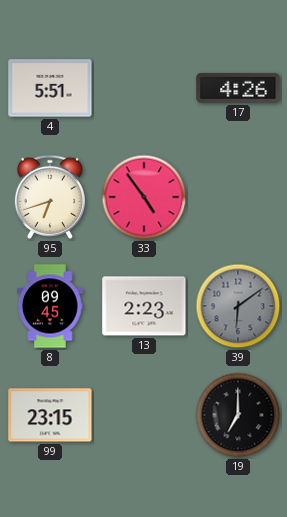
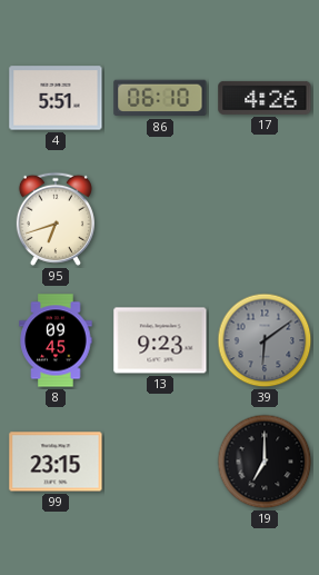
86: none -> 06:10
33: 4:54 -> none
13: 2:23 -> 9:23
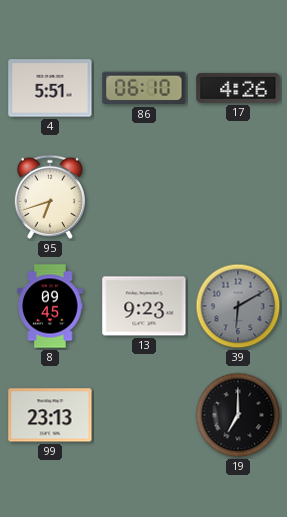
39: 6:09 -> 6:10
99: 23:15 -> 23:13
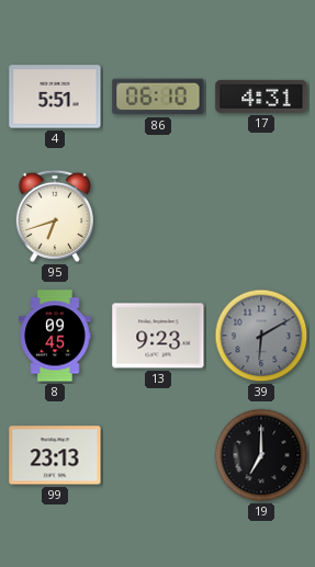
17: 4:26 -> 4:31
